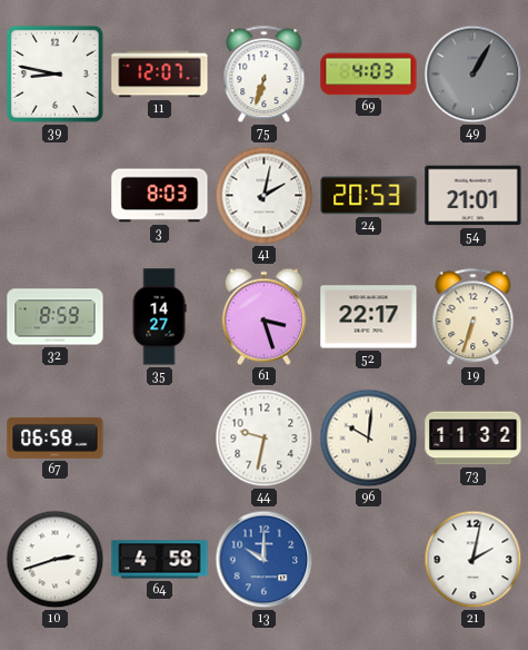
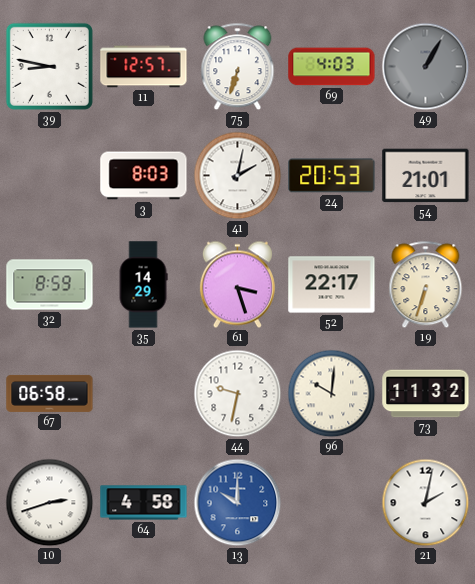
11: 12:07 -> 12:57
35: 14:27 -> 14:29
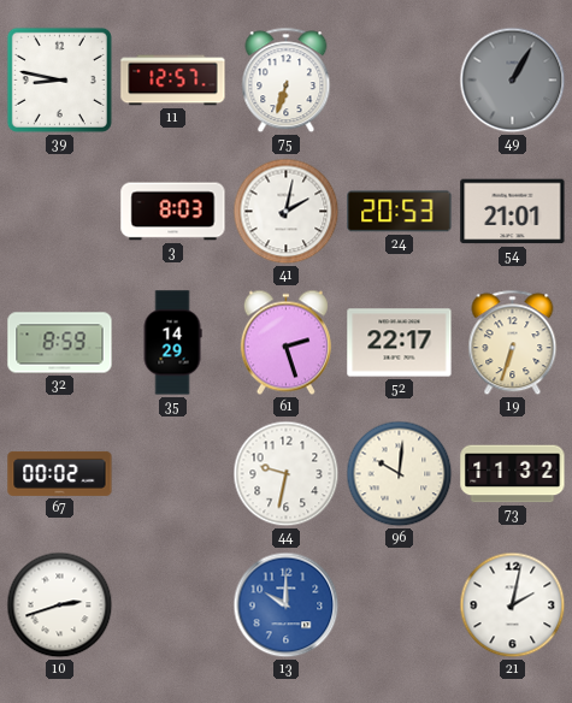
69: 4:03 -> none
61: 3:27 -> 2:27
67: 06:58 -> 00:02
64: 4:58 -> none
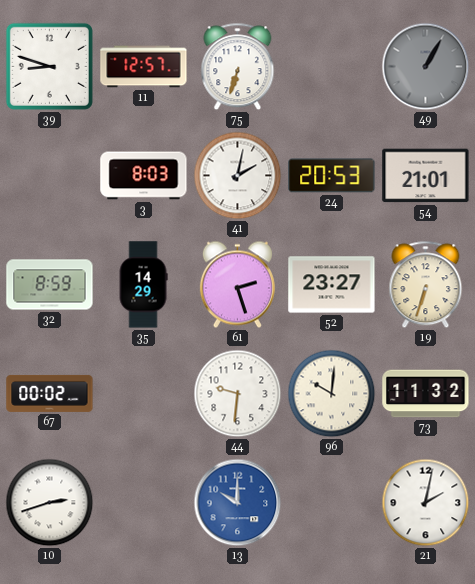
39: 8:47 -> 8:48
52: 22:17 -> 23:27
44: 9:32 -> 9:31
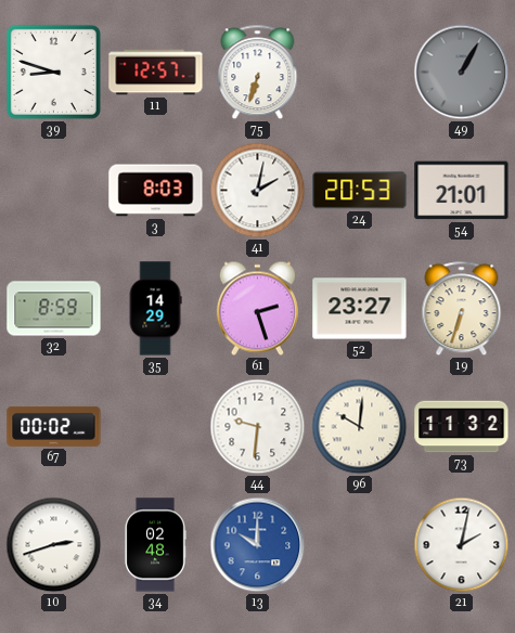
34: none -> 02:48
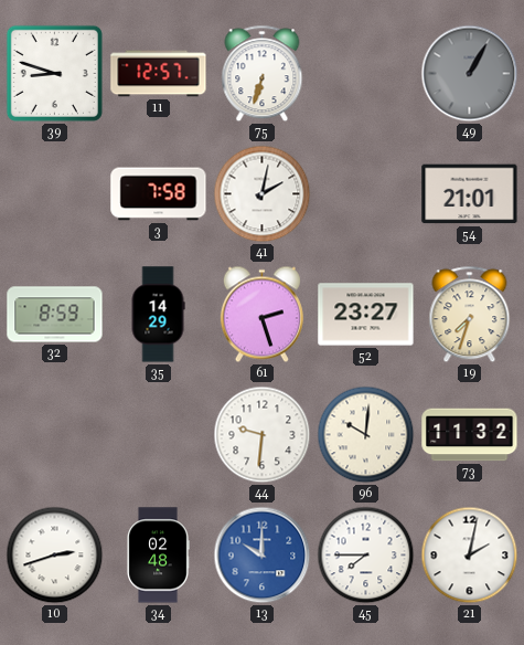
3: 8:03 -> 7:58
24: 20:53 -> none
19: 6:33 -> 7:33
67: 00:02 -> none
45: none -> 7:45
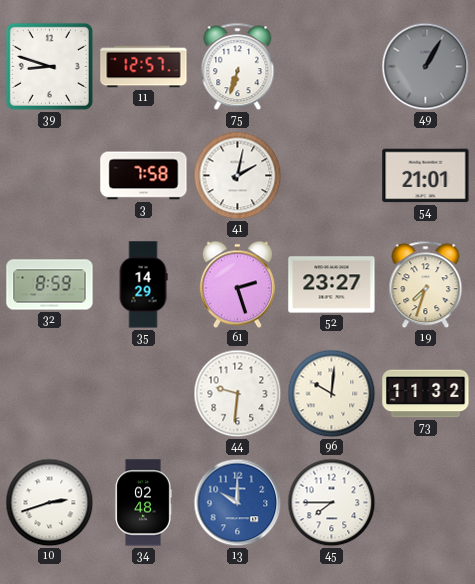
21: 2:02 -> none
